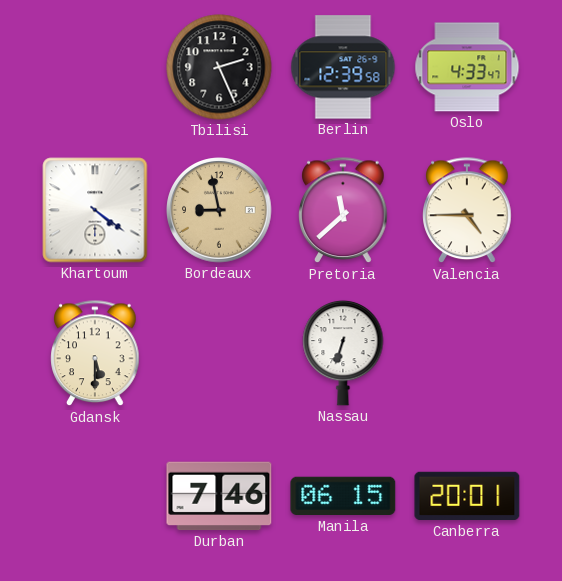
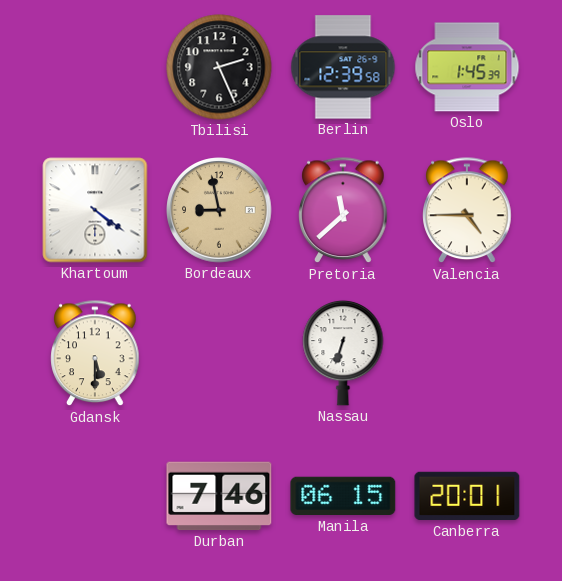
Oslo: 4:33 -> 1:45
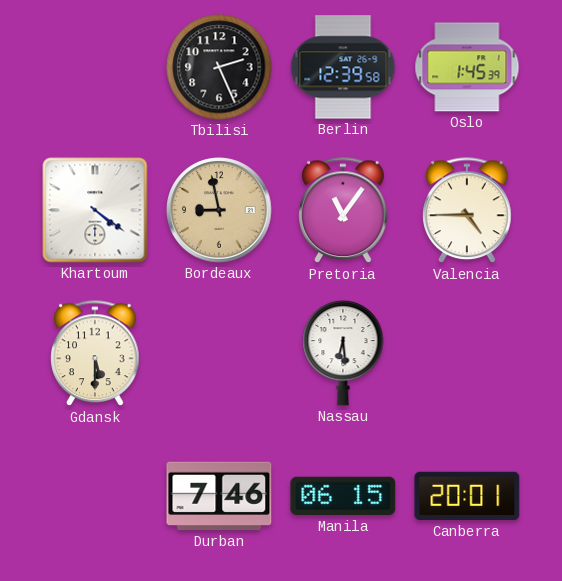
Pretoria: 11:38 -> 11:06
Nassau: 6:33 -> 6:29
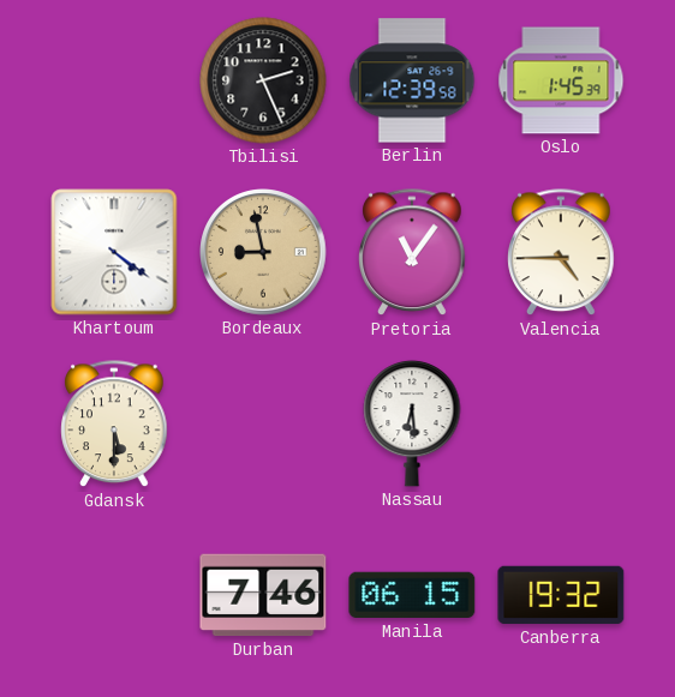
Canberra: 20:01 -> 19:32
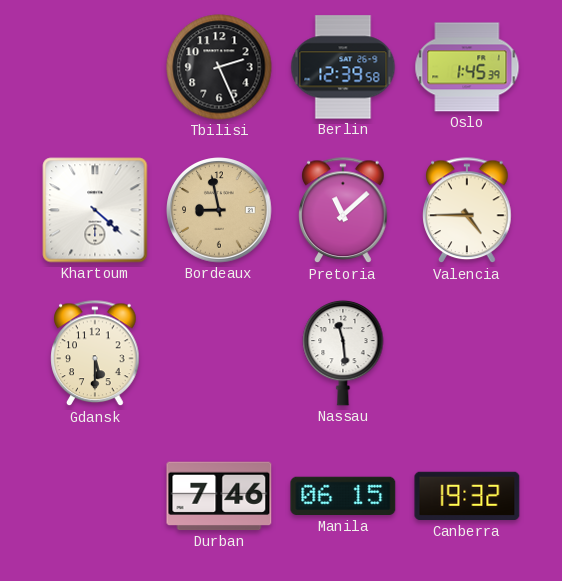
Khartoum: 4:21 -> 4:22
Pretoria: 11:06 -> 11:08
Nassau: 6:29 -> 11:29
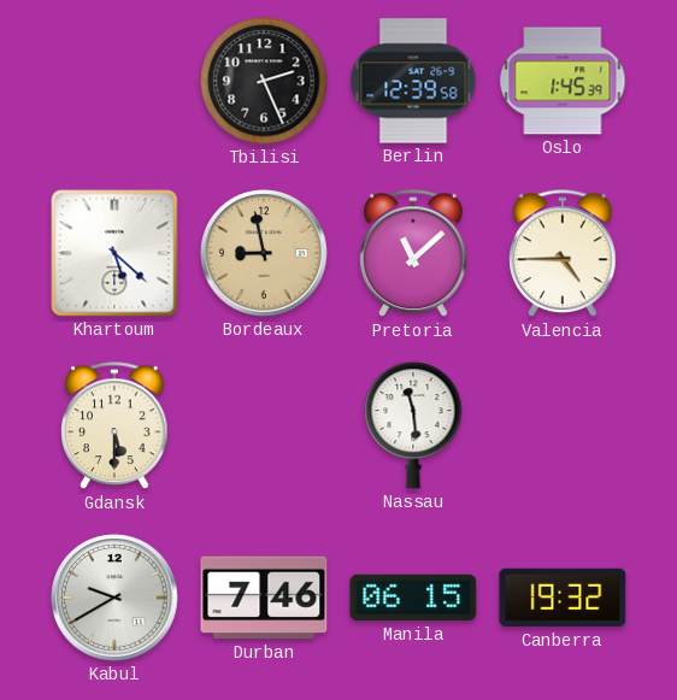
Khartoum: 4:22 -> 5:22
Kabul: none -> 9:40
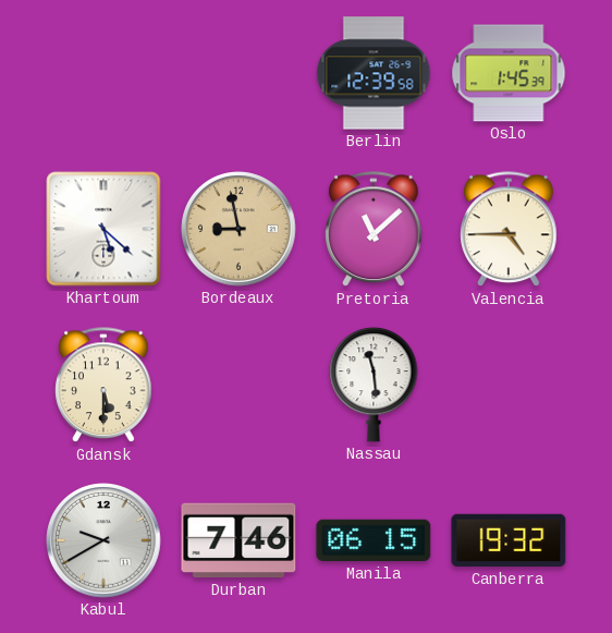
Tbilisi: 2:26 -> none
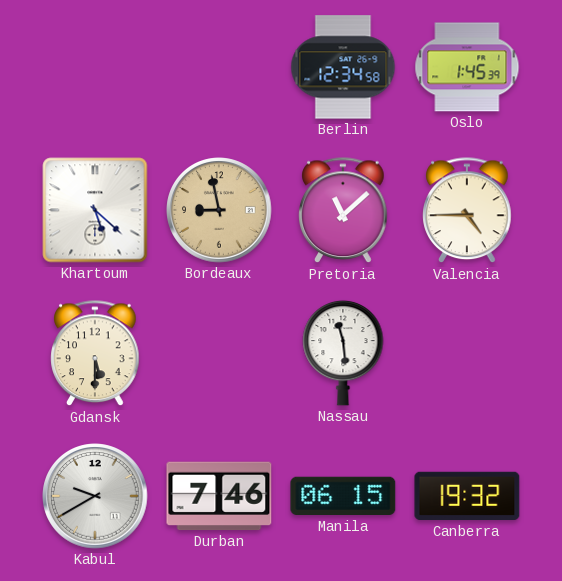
Berlin: 12:39 -> 12:34
